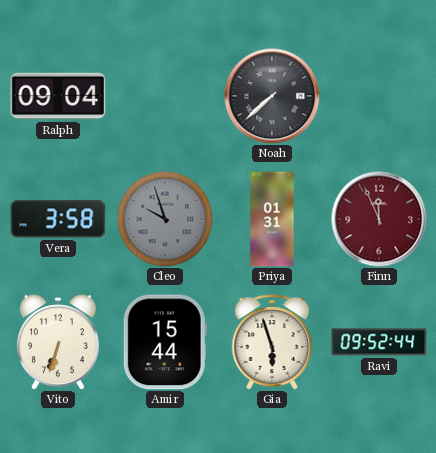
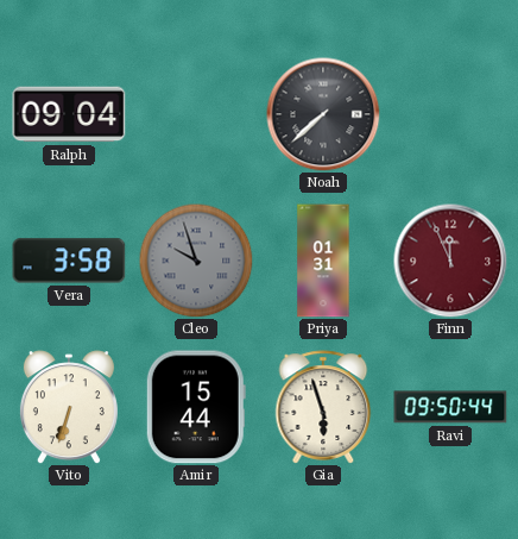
Ravi: 09:52 -> 09:50
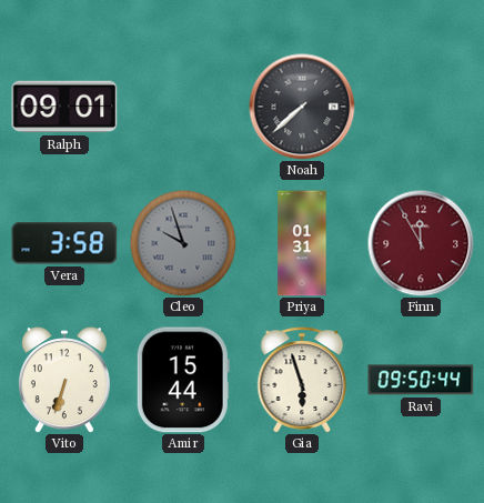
Ralph: 09:04 -> 09:01
Finn: 11:56 -> 11:55
